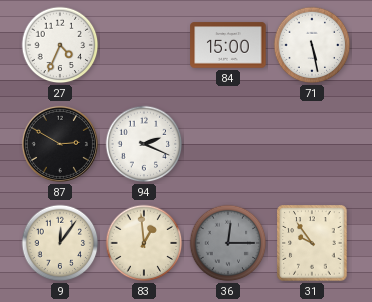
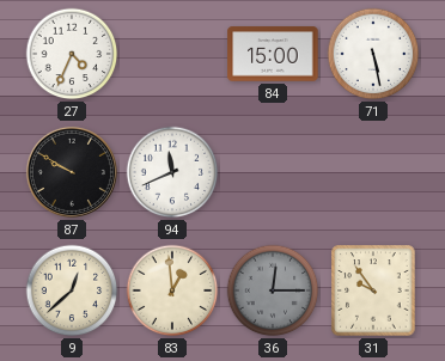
87: 2:50 -> 9:50
94: 2:19 -> 11:41
9: 12:06 -> 12:38
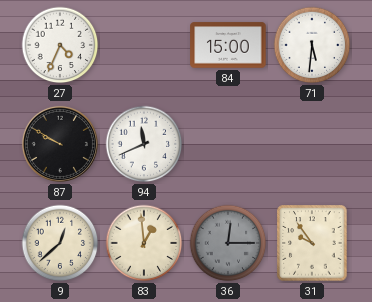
71: 5:28 -> 5:31
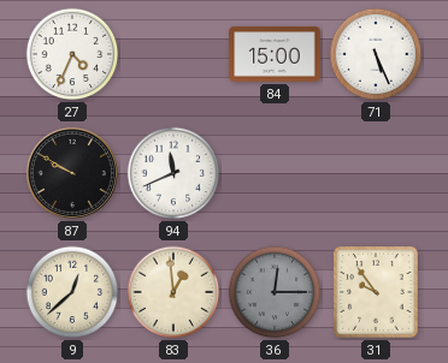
71: 5:31 -> 5:26
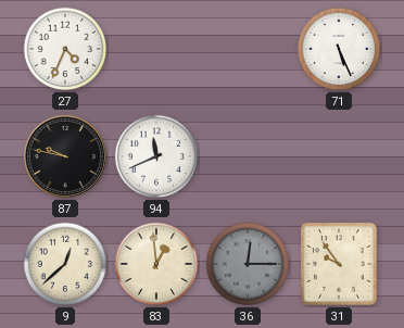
84: 15:00 -> none
87: 9:50 -> 9:47
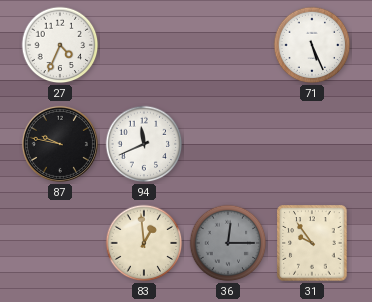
9: 12:38 -> none
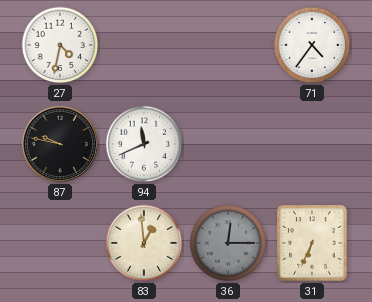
27: 4:34 -> 4:32
71: 5:26 -> 4:36
31: 9:54 -> 6:34
